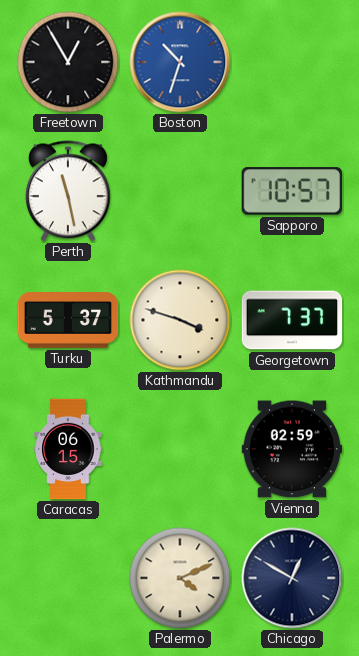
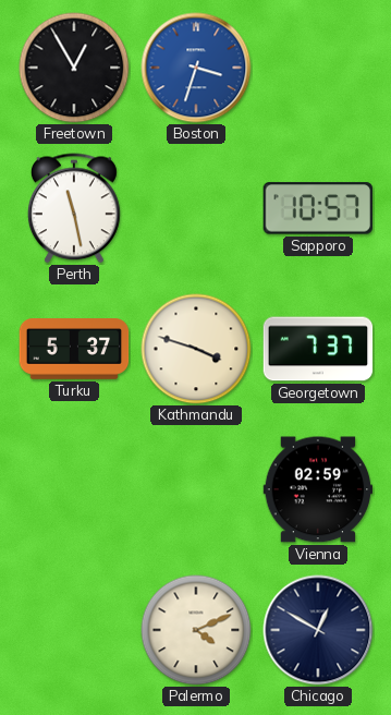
Boston: 10:33 -> 3:33
Caracas: 06:15 -> none
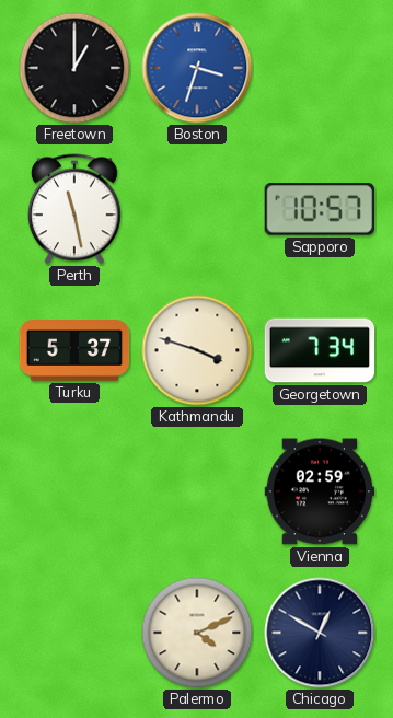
Freetown: 12:55 -> 1:00
Georgetown: 7:37 -> 7:34
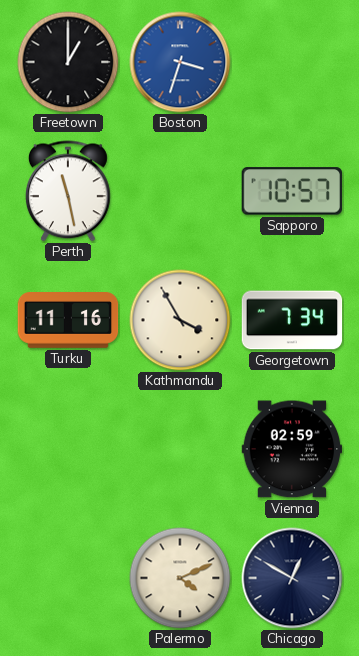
Turku: 5:37 -> 11:16
Kathmandu: 3:48 -> 3:55
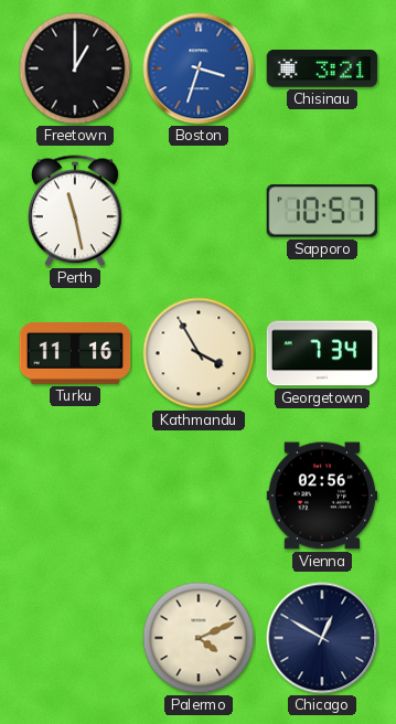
Chisinau: none -> 3:21
Vienna: 02:59 -> 02:56
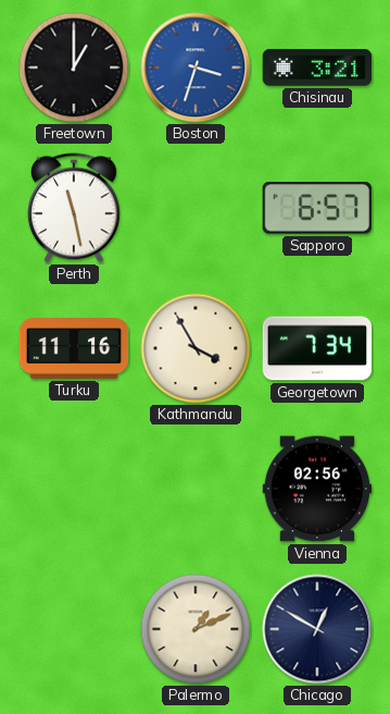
Sapporo: 10:57 -> 6:57
Palermo: 4:11 -> 1:11
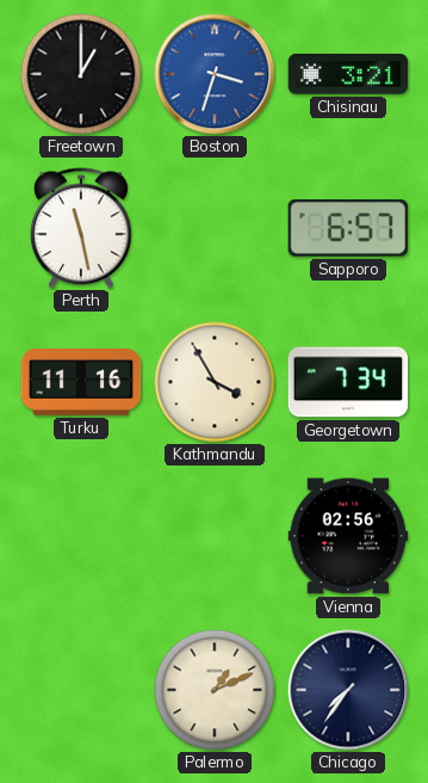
Chicago: 12:50 -> 7:36
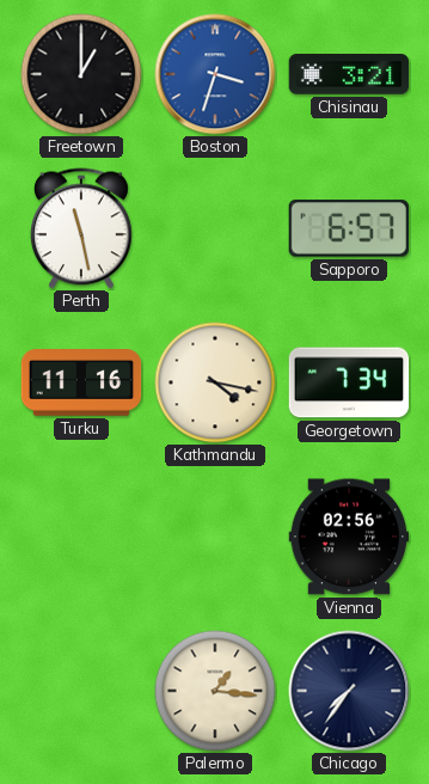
Kathmandu: 3:55 -> 4:17
Palermo: 1:11 -> 1:16
